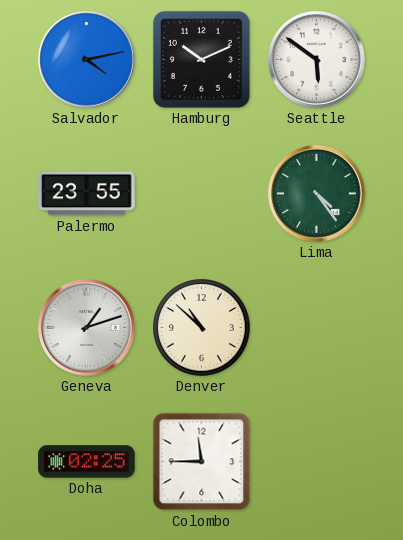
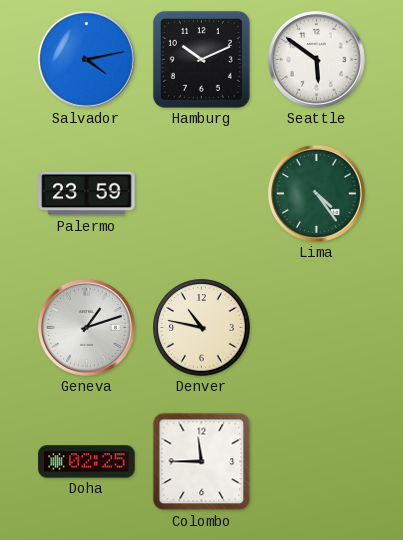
Palermo: 23:55 -> 23:59
Denver: 10:52 -> 10:47
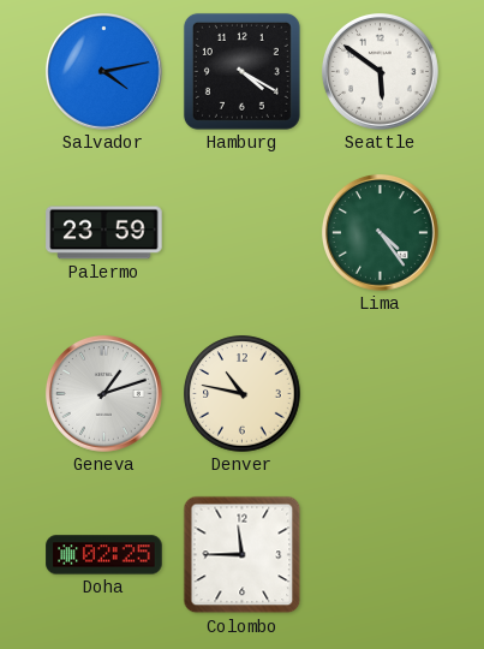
Hamburg: 10:11 -> 4:20
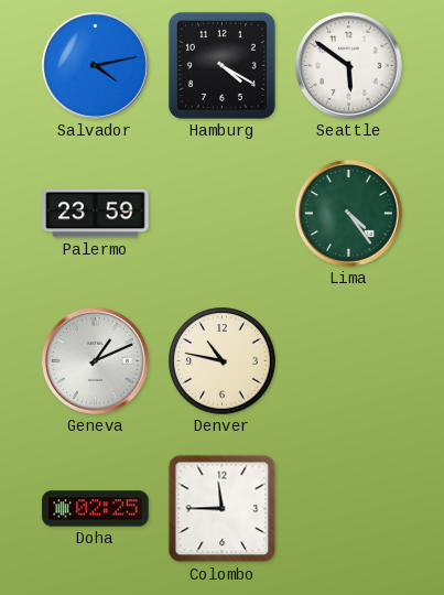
Geneva: 1:12 -> 1:11
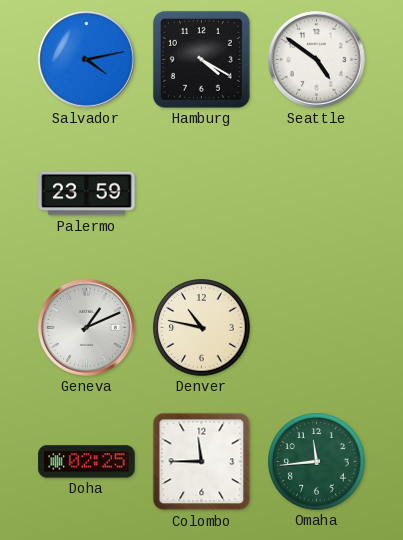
Seattle: 5:51 -> 4:51
Lima: 4:24 -> none
Omaha: none -> 11:44
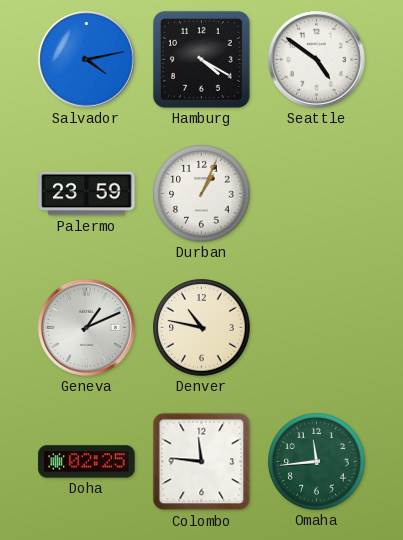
Durban: none -> 1:04
Colombo: 11:45 -> 11:46
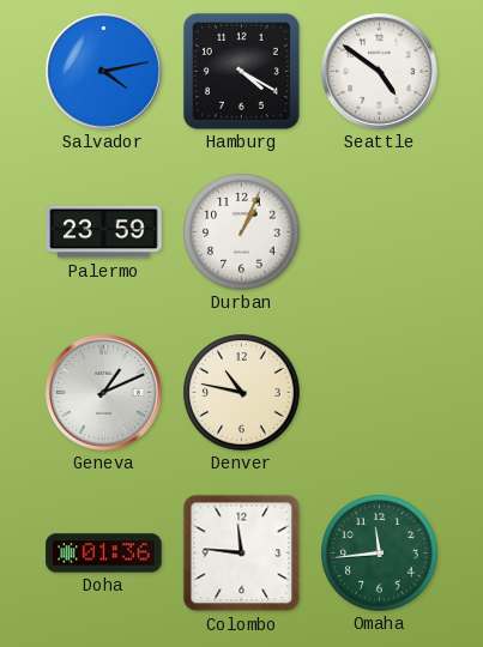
Doha: 02:25 -> 01:36
